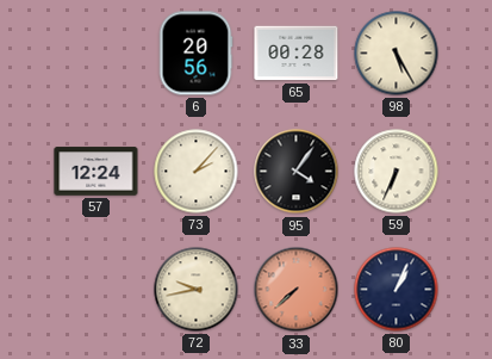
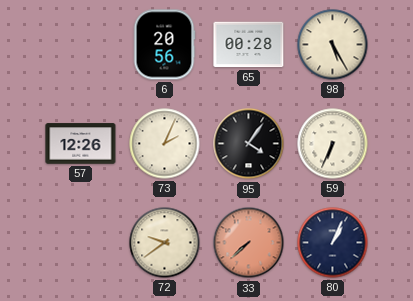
57: 12:24 -> 12:26
73: 2:07 -> 2:04
72: 9:43 -> 9:39
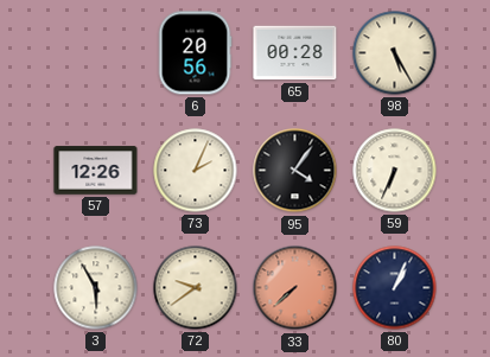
3: none -> 5:55
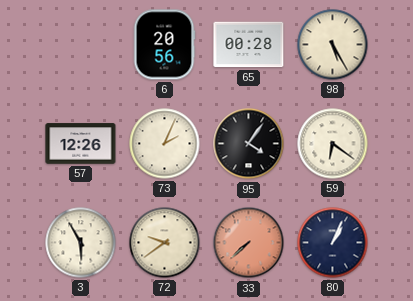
59: 6:34 -> 6:21
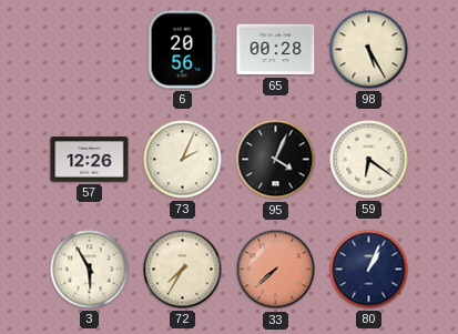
95: 4:06 -> 4:04
72: 9:39 -> 7:35
